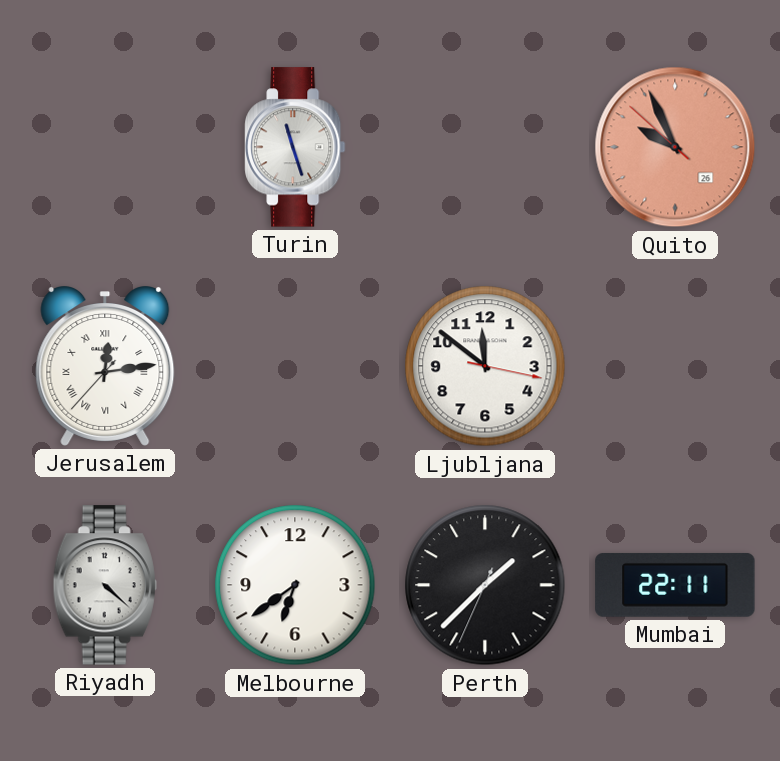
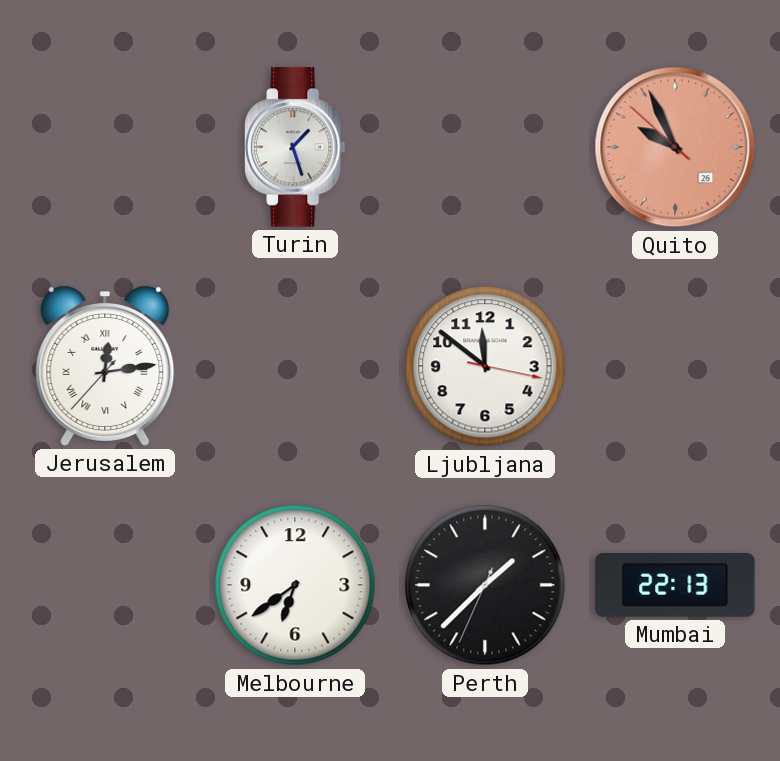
Turin: 11:27 -> 1:27
Riyadh: 4:22 -> none
Mumbai: 22:11 -> 22:13
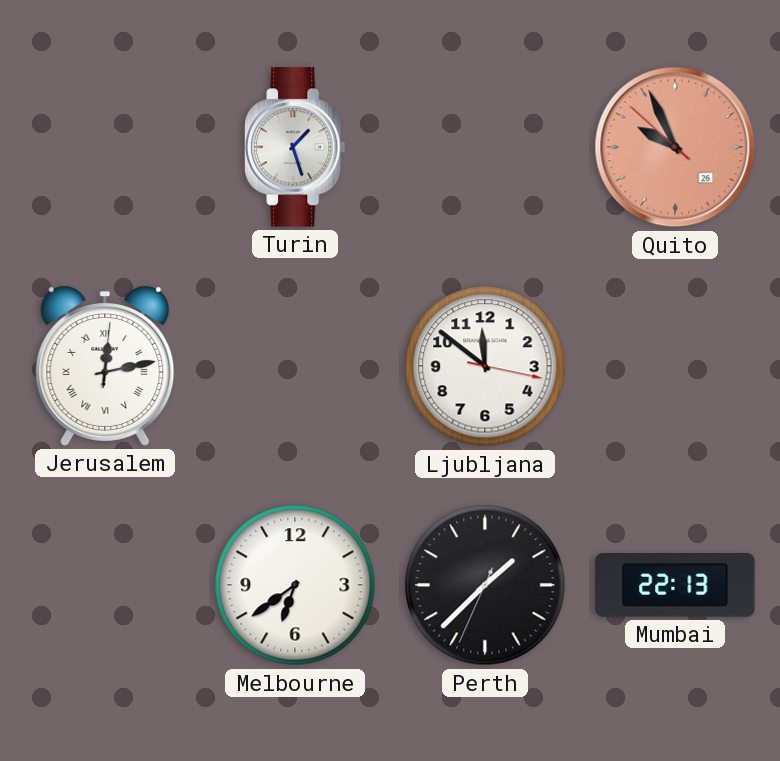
Jerusalem: 12:13:37 -> 12:13:01
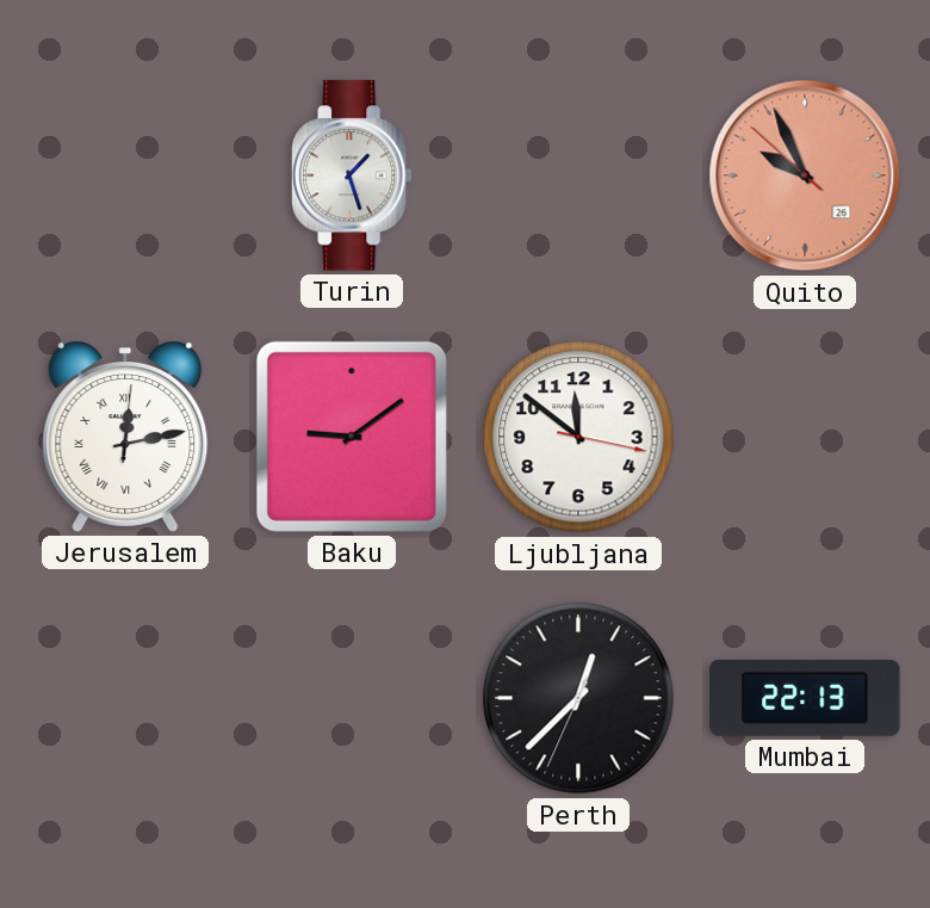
Baku: none -> 9:09
Melbourne: 6:39 -> none
Perth: 1:37 -> 12:37
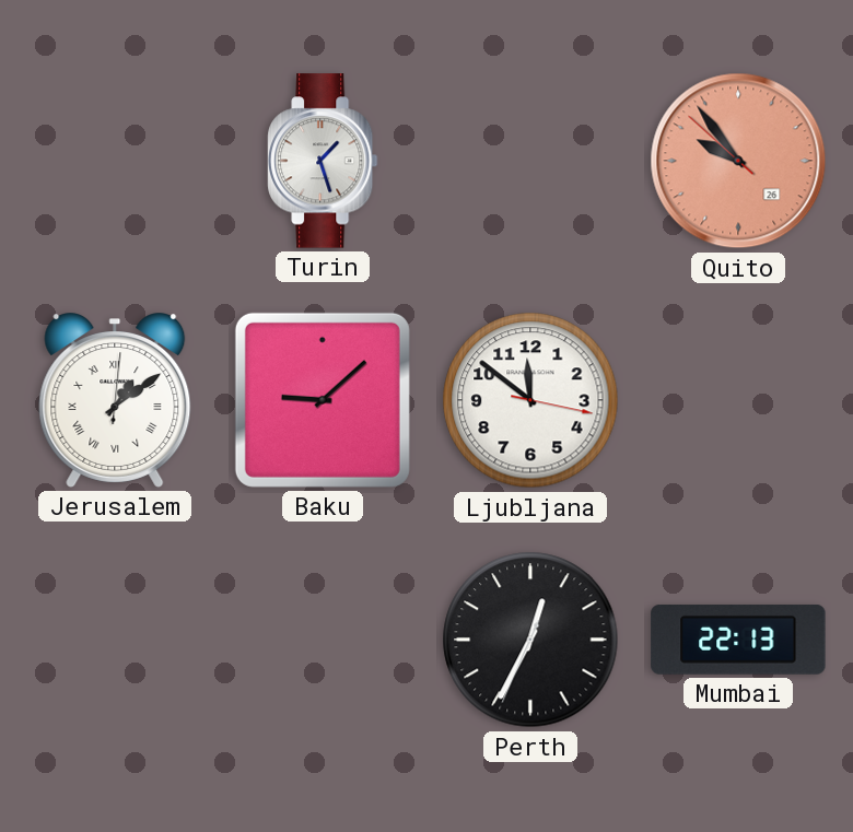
Quito: 9:55 -> 9:53
Jerusalem: 12:13 -> 1:09
Baku: 9:09 -> 9:08
Perth: 12:37 -> 12:34
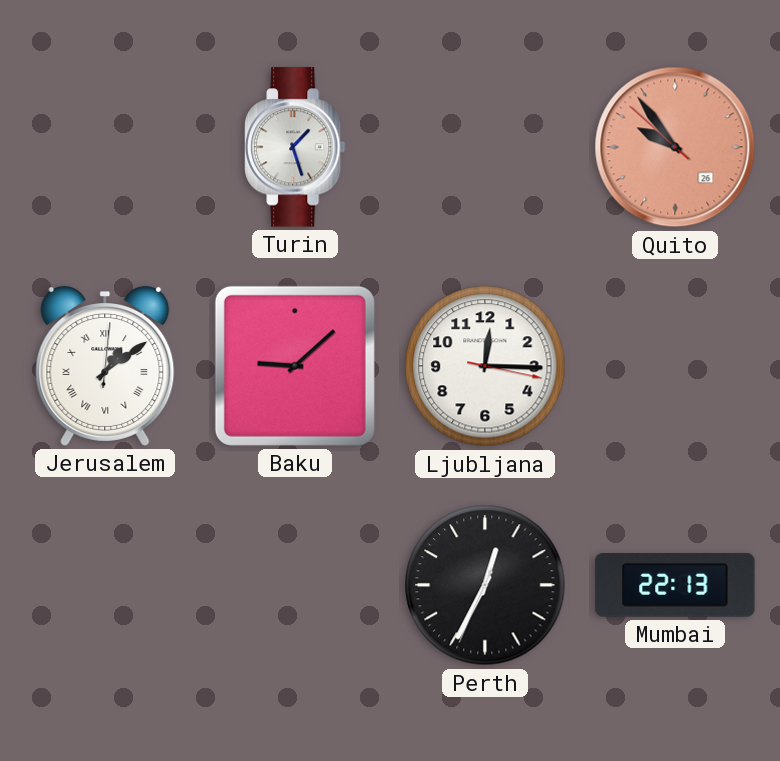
Ljubljana: 11:51 -> 12:15
